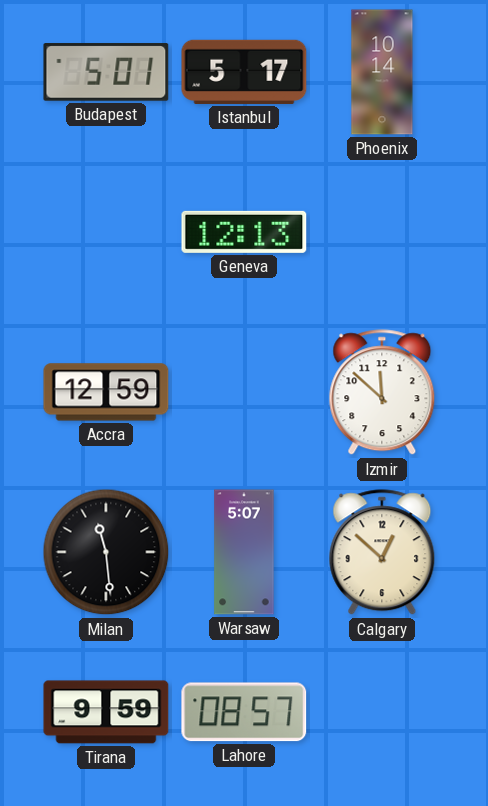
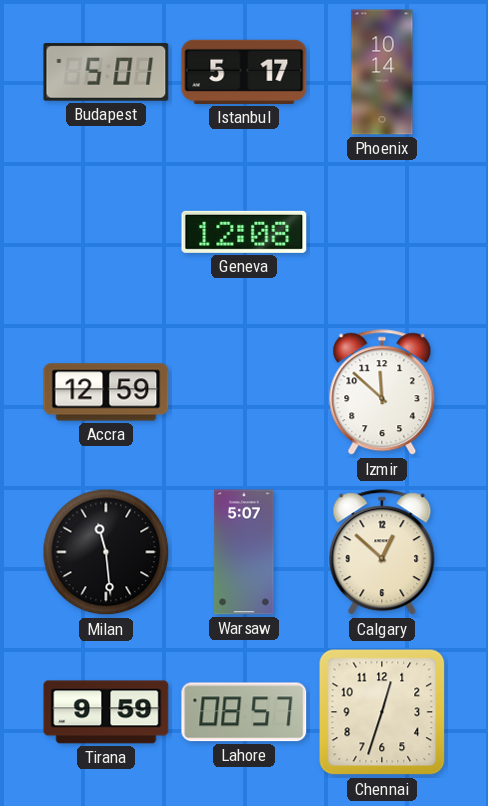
Geneva: 12:13 -> 12:08
Chennai: none -> 12:33
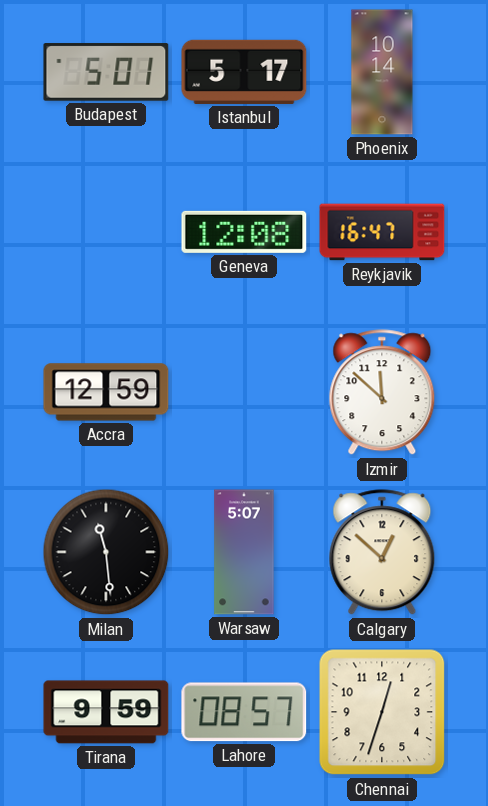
Reykjavik: none -> 16:47
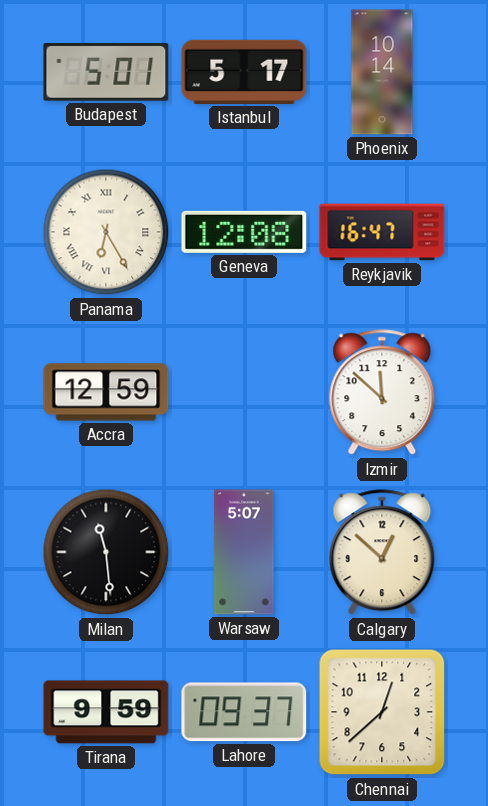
Panama: none -> 6:25
Lahore: 08:57 -> 09:37
Chennai: 12:33 -> 12:38
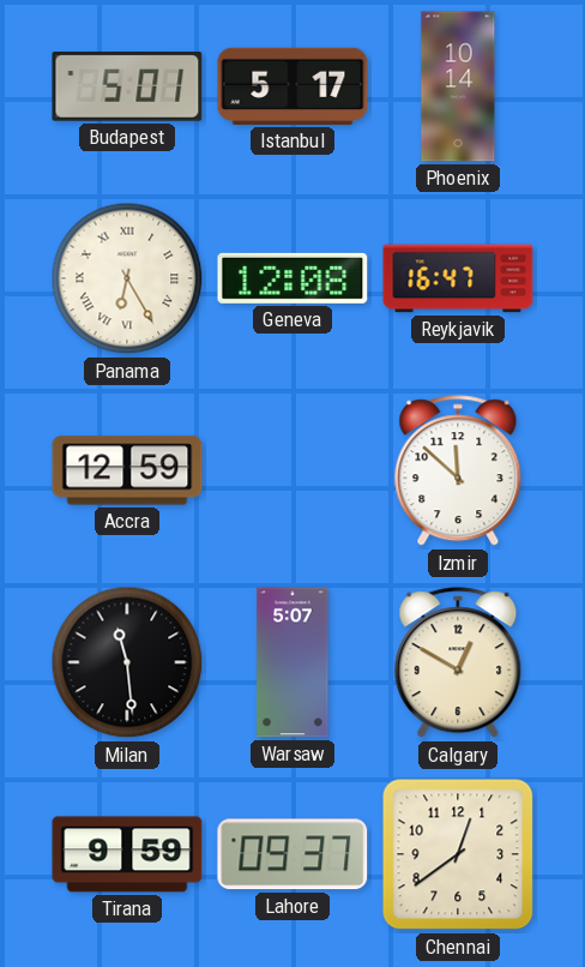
Calgary: 12:52 -> 12:50
Chennai: 12:38 -> 12:39
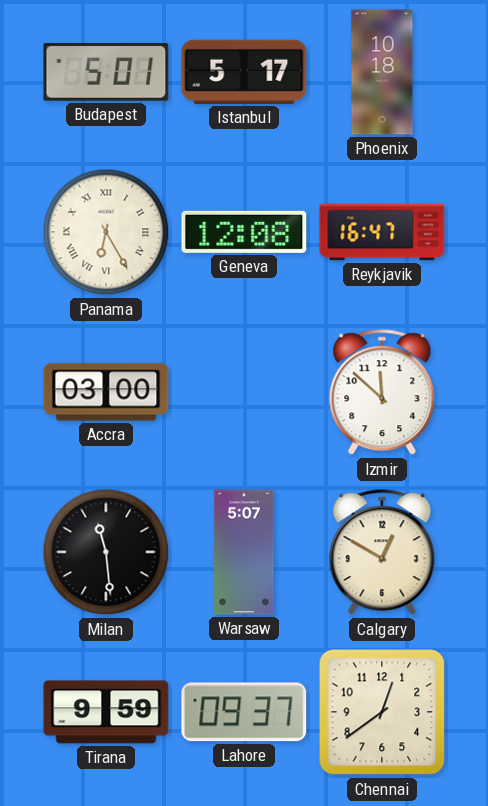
Phoenix: 10:14 -> 10:18
Accra: 12:59 -> 03:00
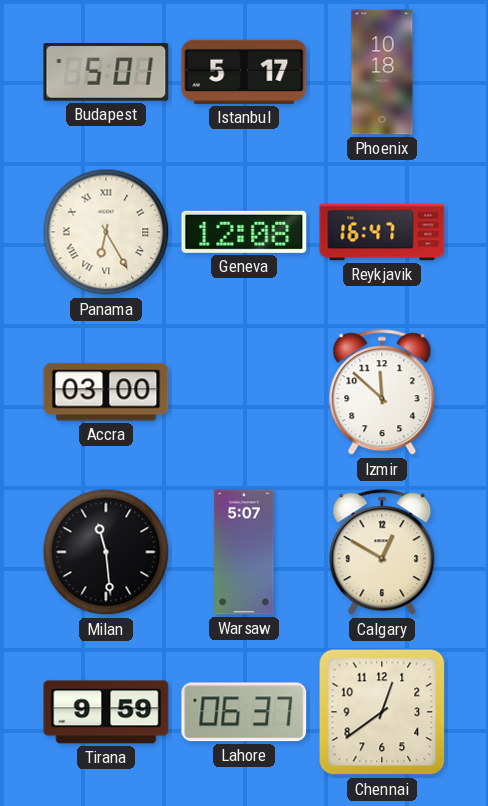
Lahore: 09:37 -> 06:37
